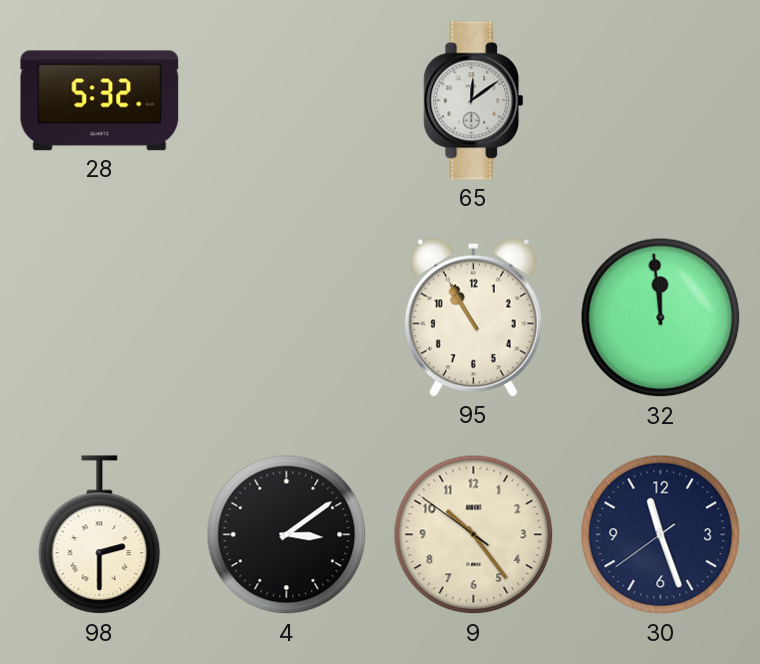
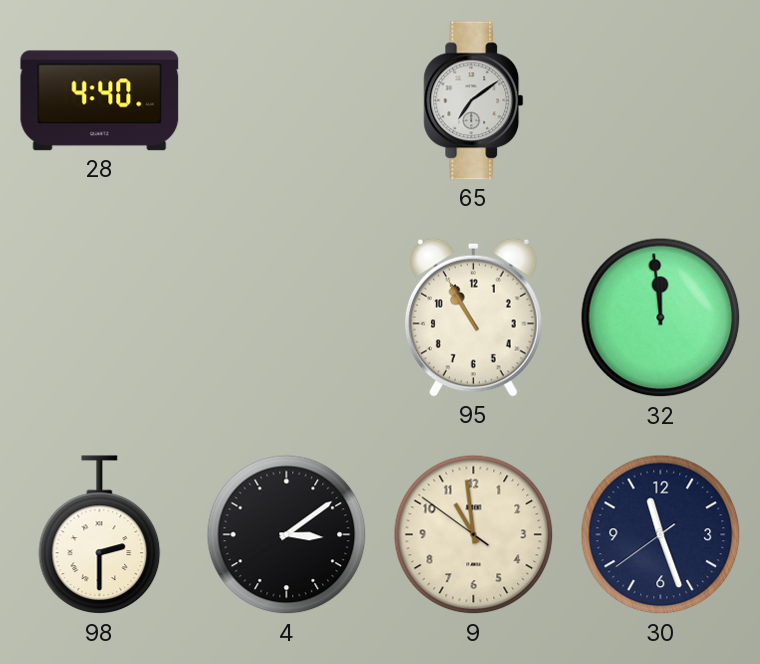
28: 5:32 -> 4:40
65: 12:09 -> 7:09
9: 10:23 -> 10:58
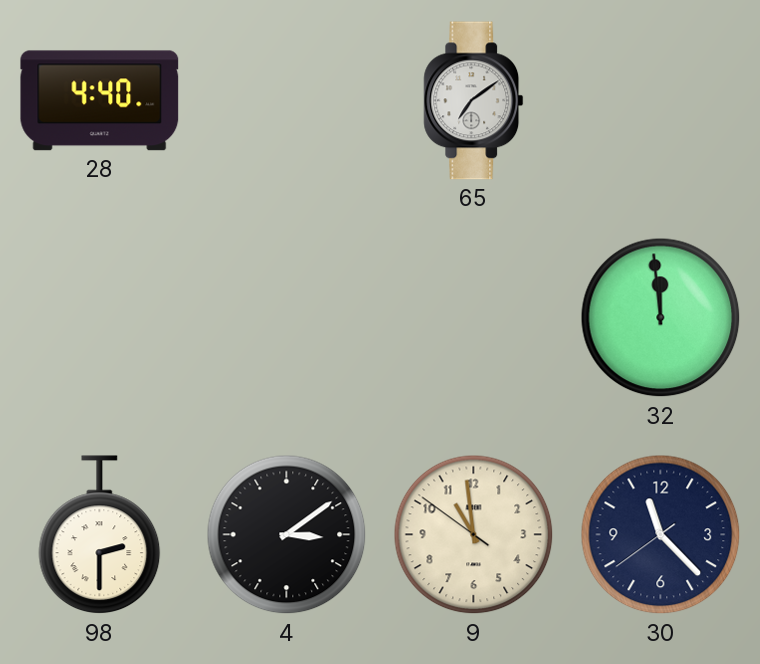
95: 10:55 -> none
30: 11:26 -> 11:22
